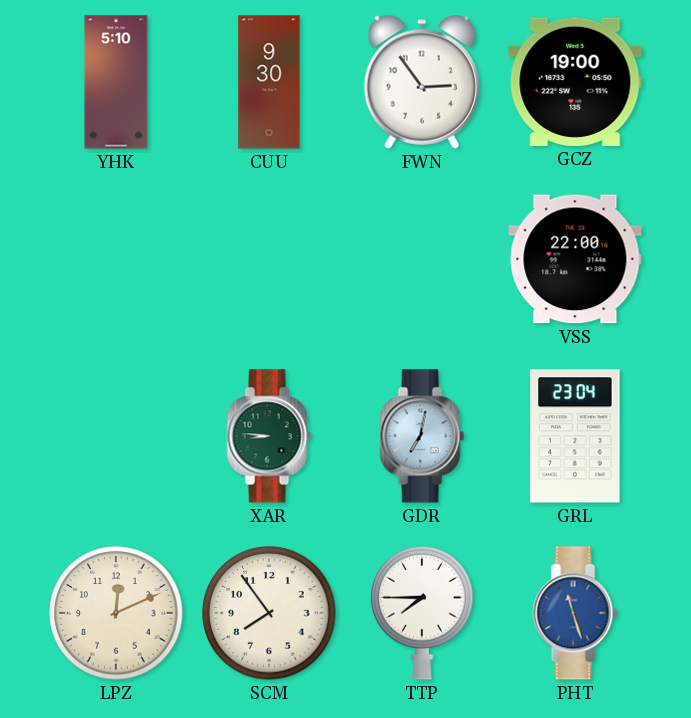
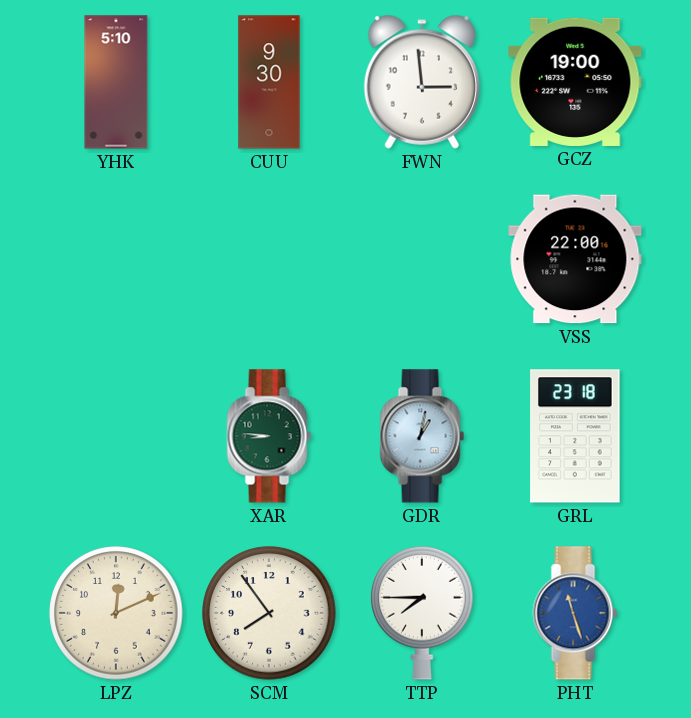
FWN: 2:54 -> 2:59
GDR: 7:02 -> 1:02
GRL: 23:04 -> 23:18
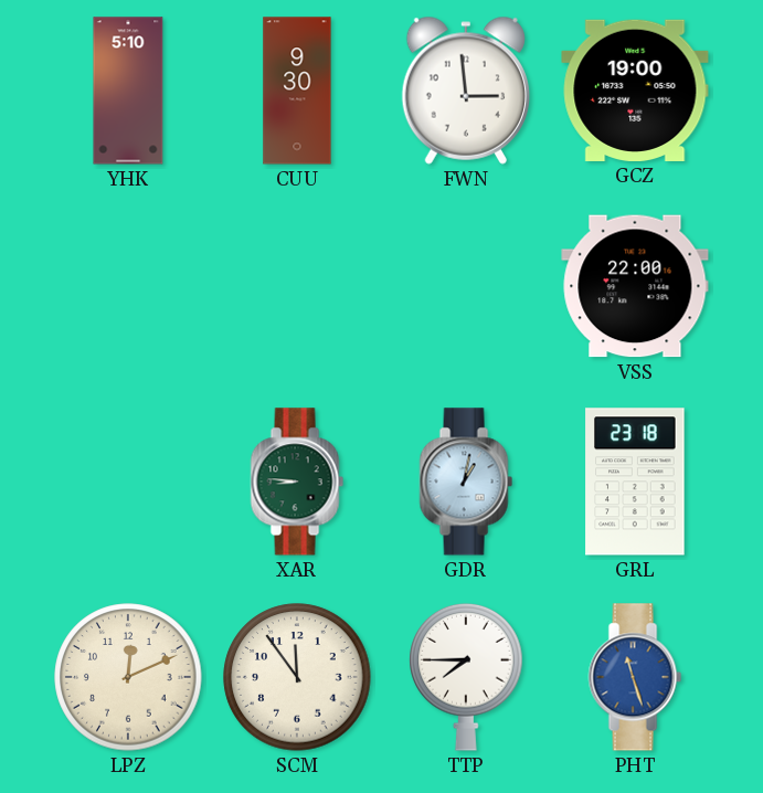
SCM: 7:54 -> 11:54
